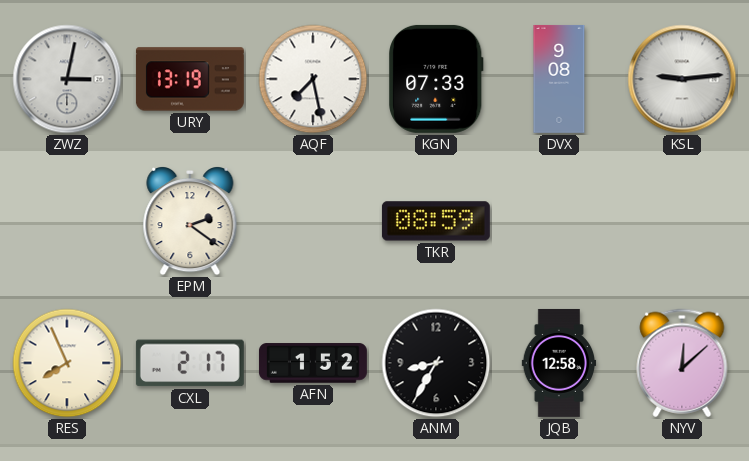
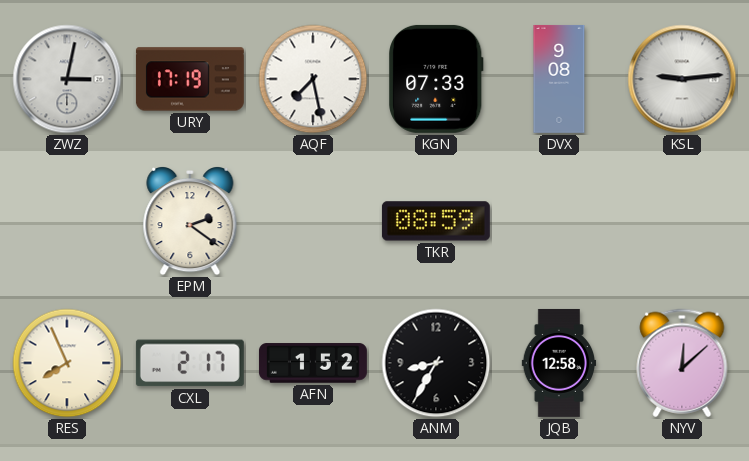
URY: 13:19 -> 17:19
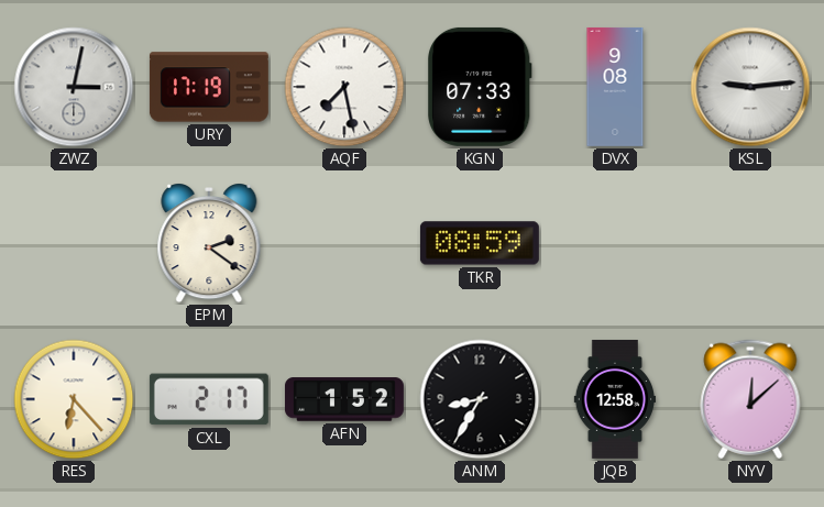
RES: 7:56 -> 6:23
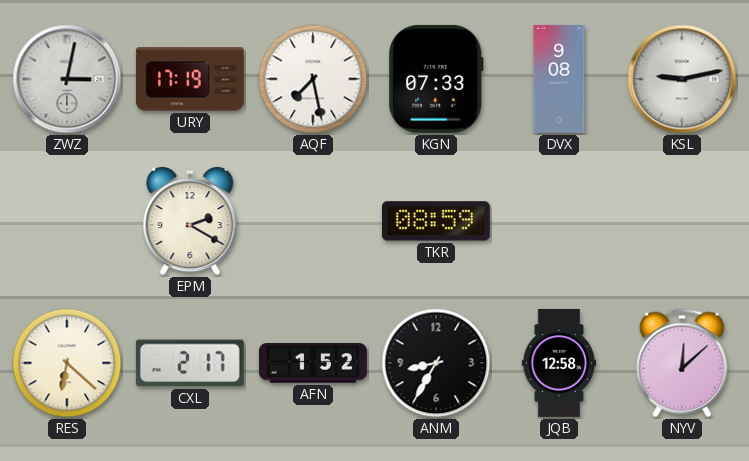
KSL: 9:14 -> 9:13
EPM: 2:21 -> 2:20
RES: 6:23 -> 6:22
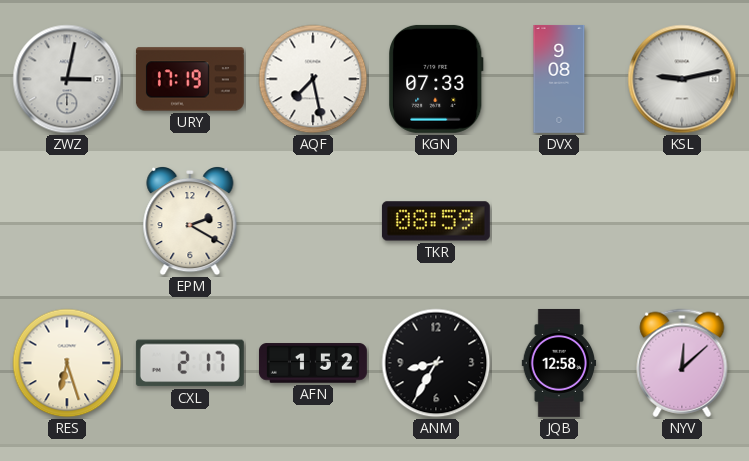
RES: 6:22 -> 6:27
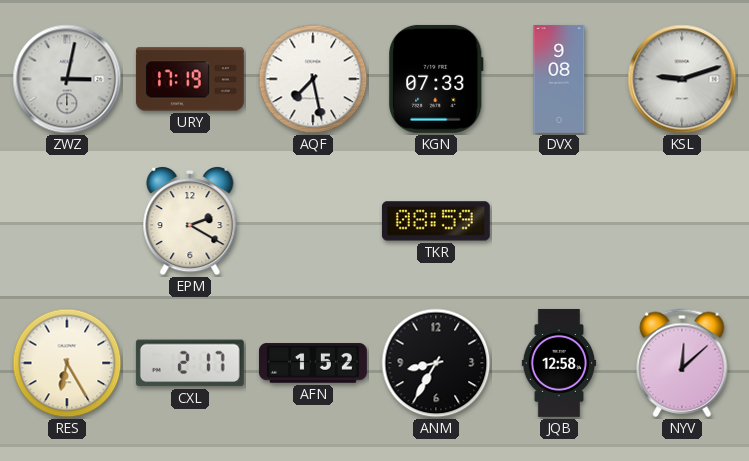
KSL: 9:13 -> 9:12
RES: 6:27 -> 6:25
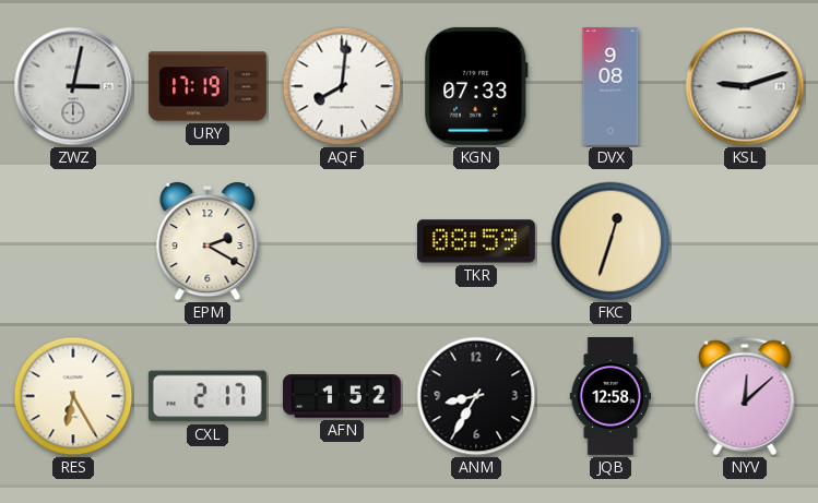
AQF: 7:28 -> 8:01
FKC: none -> 12:33
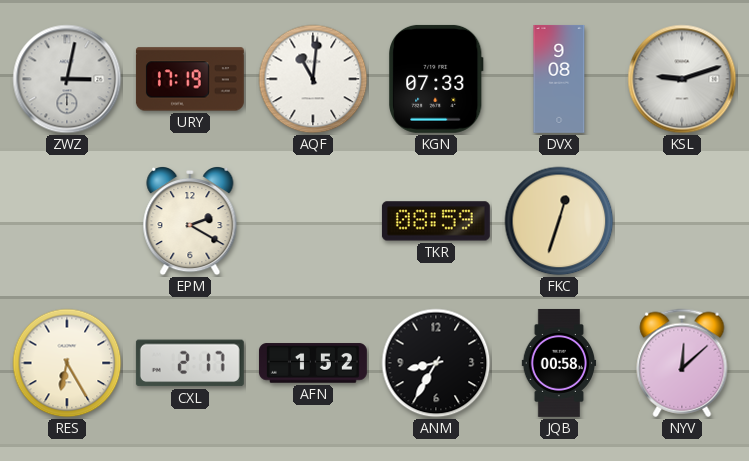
AQF: 8:01 -> 11:01
JQB: 12:58 -> 00:58
